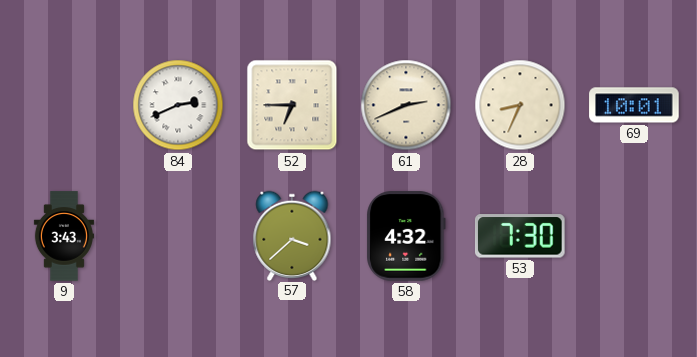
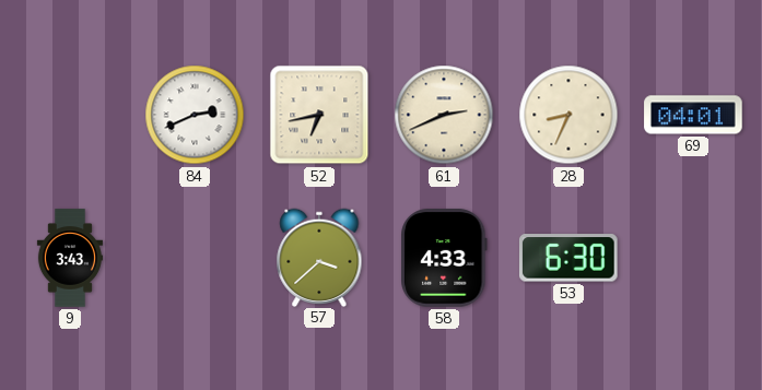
52: 6:45 -> 6:43
69: 10:01 -> 04:01
58: 4:32 -> 4:33
53: 7:30 -> 6:30
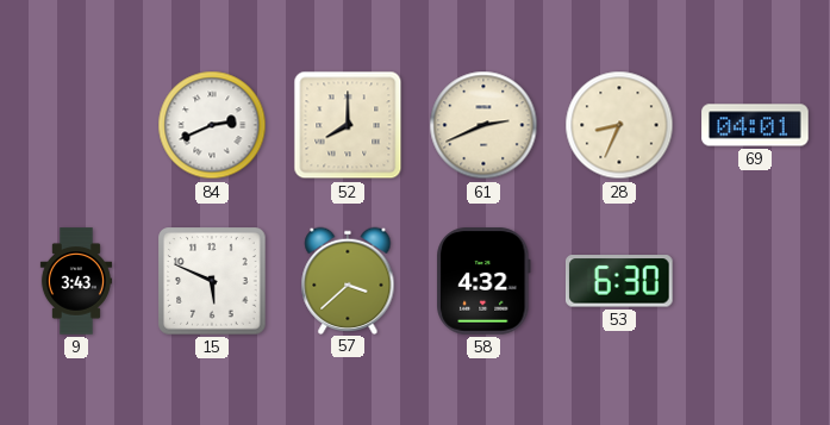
52: 6:43 -> 8:00
15: none -> 5:49
58: 4:33 -> 4:32
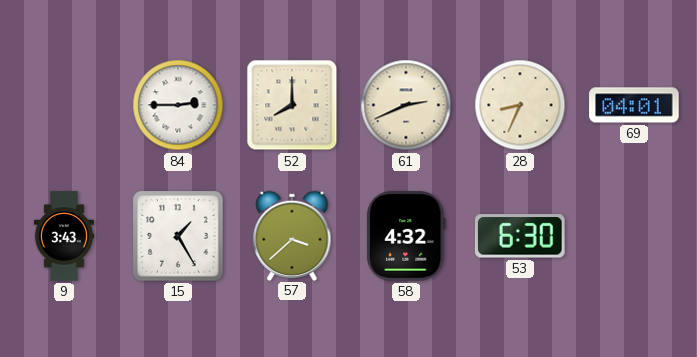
84: 2:41 -> 2:45
15: 5:49 -> 1:25
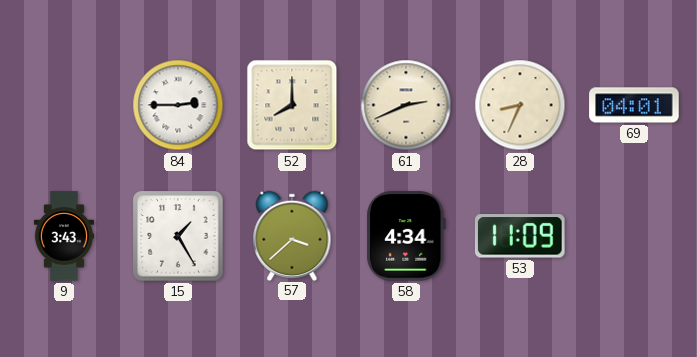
58: 4:32 -> 4:34
53: 6:30 -> 11:09
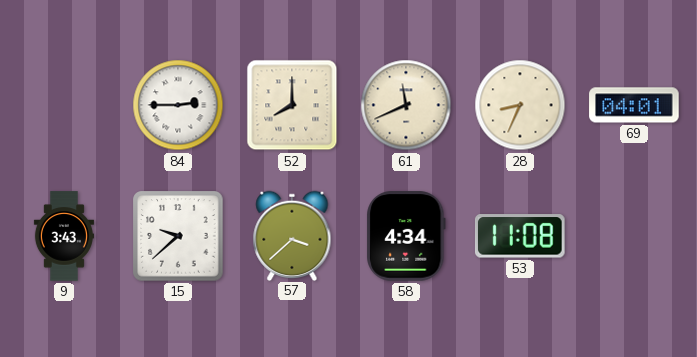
61: 2:41 -> 11:41
15: 1:25 -> 9:38
53: 11:09 -> 11:08
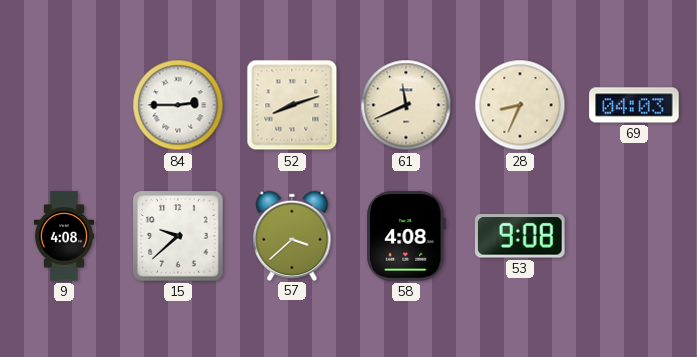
52: 8:00 -> 8:12
69: 04:01 -> 04:03
9: 3:43 -> 4:08
58: 4:34 -> 4:08
53: 11:08 -> 9:08
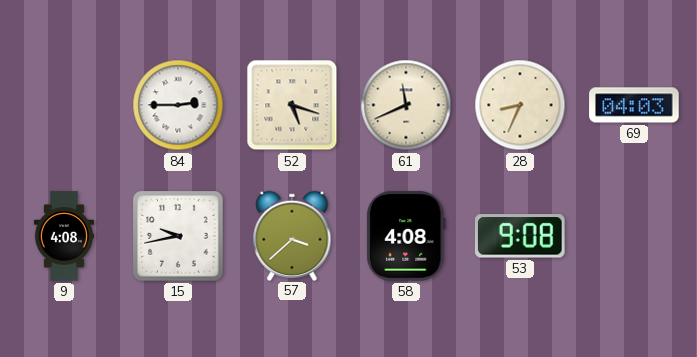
52: 8:12 -> 5:18
15: 9:38 -> 9:43
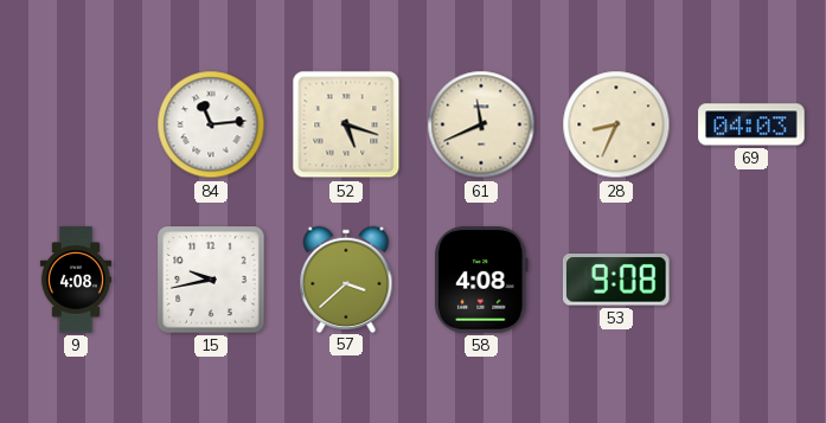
84: 2:45 -> 11:14
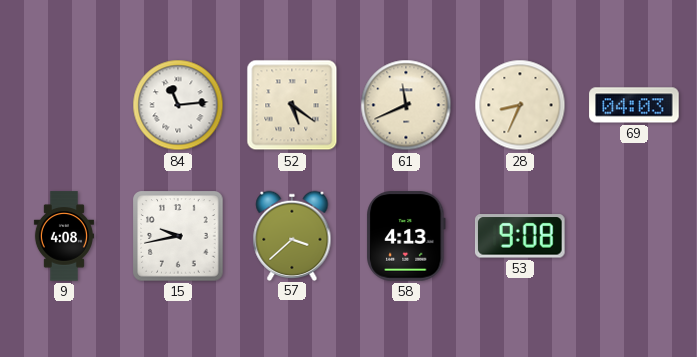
52: 5:18 -> 5:21
58: 4:08 -> 4:13
